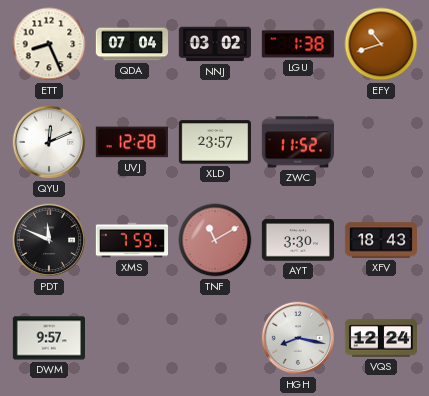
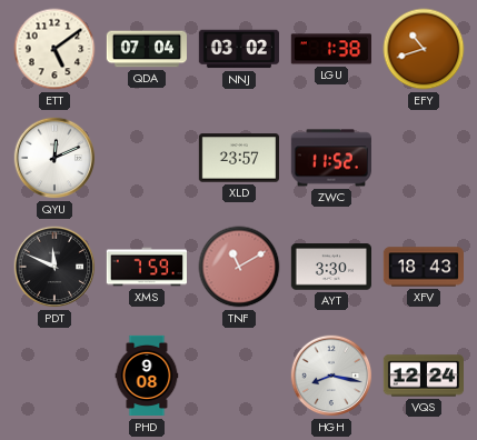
ETT: 8:26 -> 5:09
UVJ: 12:28 -> none
DWM: 9:57 -> none
PHD: none -> 9:08
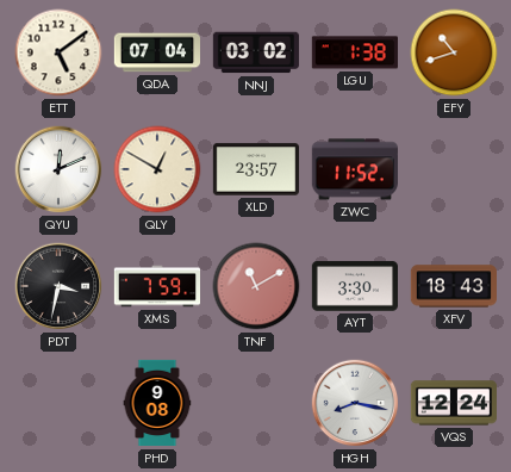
QLY: none -> 12:50
PDT: 11:49 -> 3:32
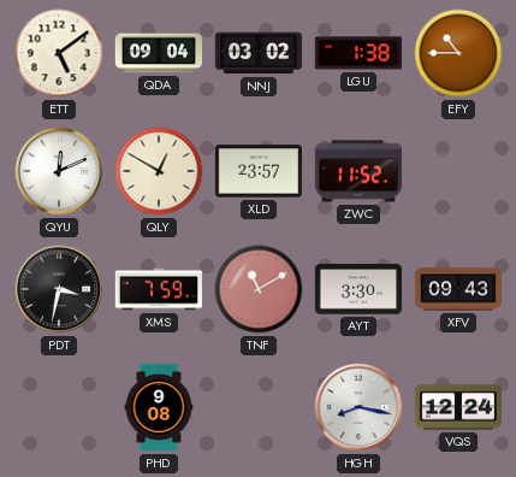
QDA: 07:04 -> 09:04
EFY: 10:42 -> 10:45
XFV: 18:43 -> 09:43
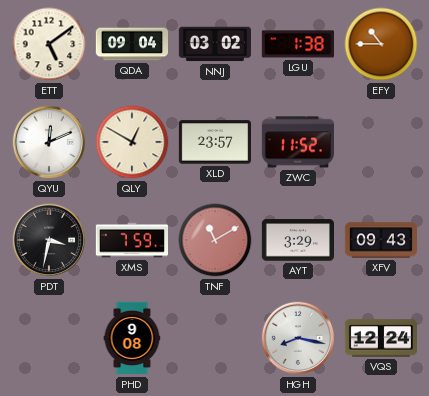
AYT: 3:30 -> 3:29
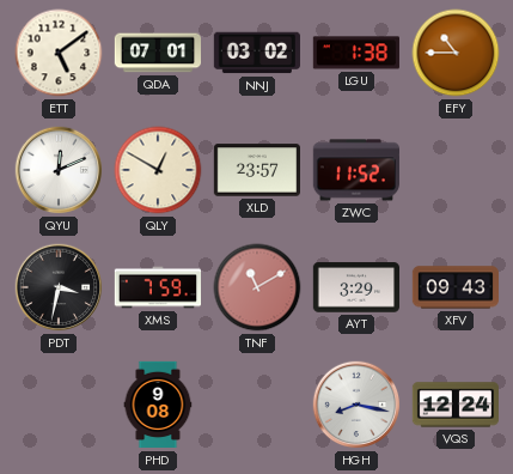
QDA: 09:04 -> 07:01
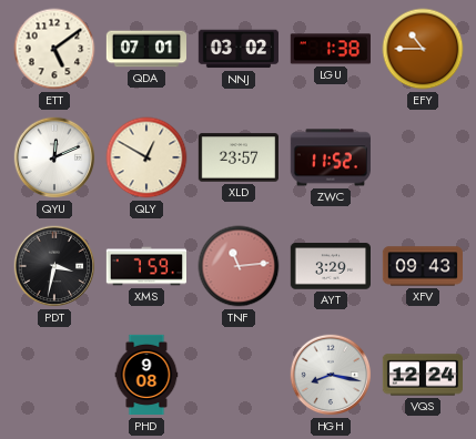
TNF: 11:10 -> 11:14
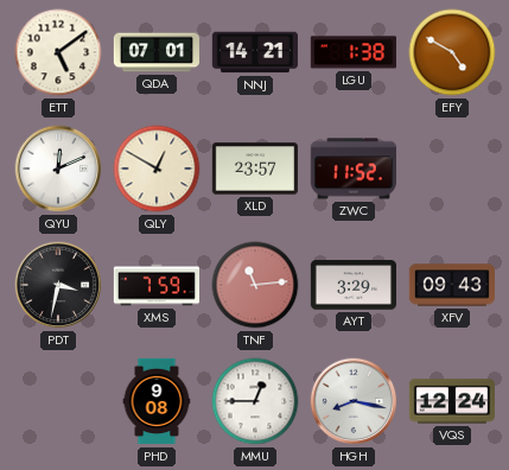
NNJ: 03:02 -> 14:21
EFY: 10:45 -> 4:50
MMU: none -> 12:45
